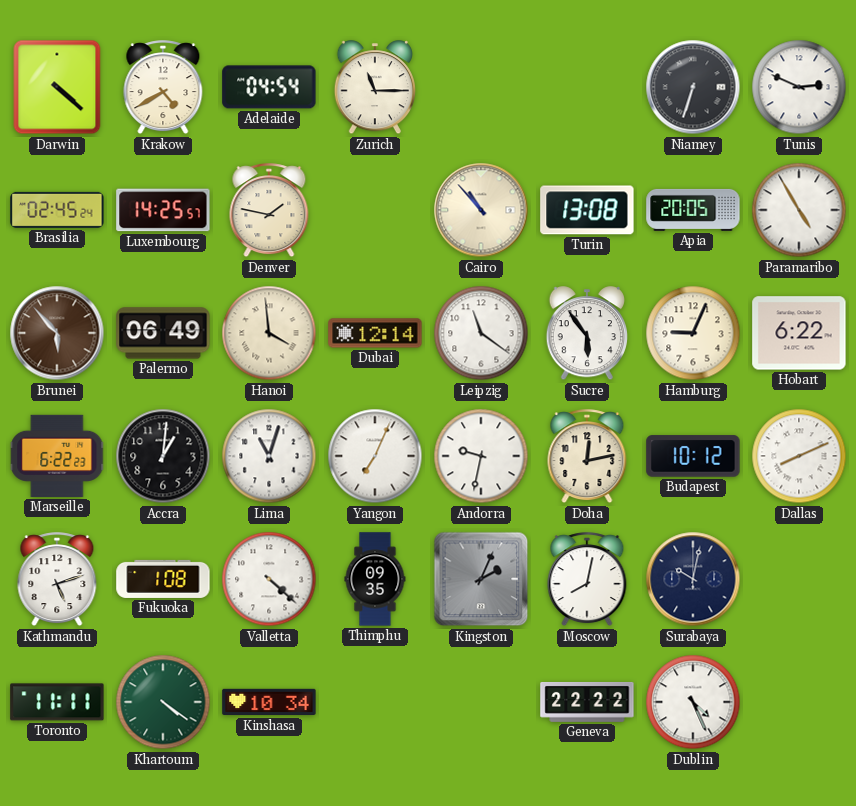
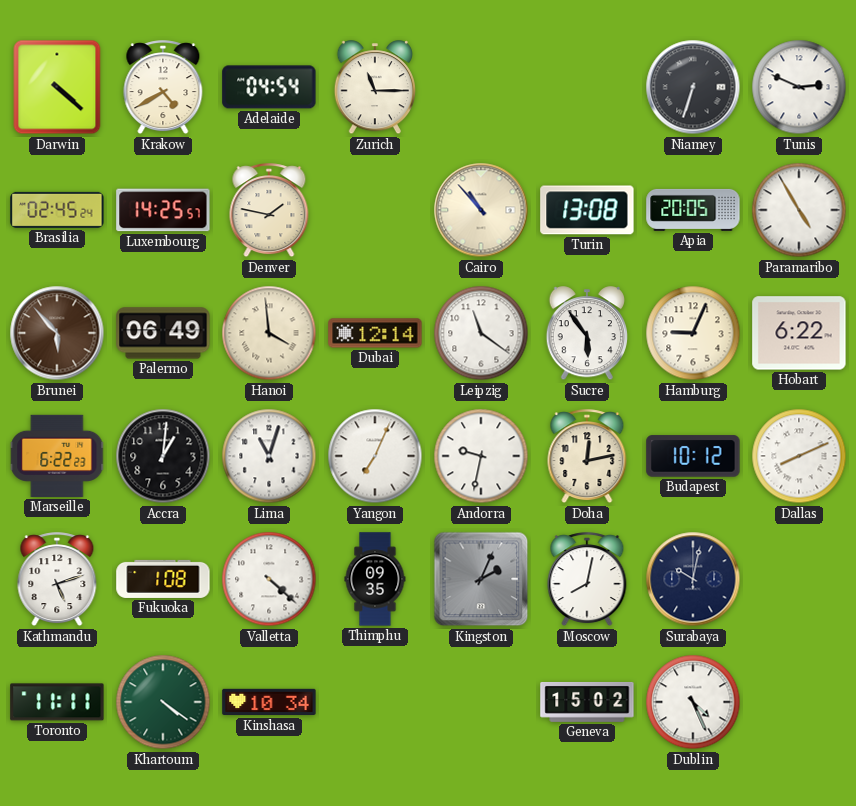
Geneva: 22:22 -> 15:02
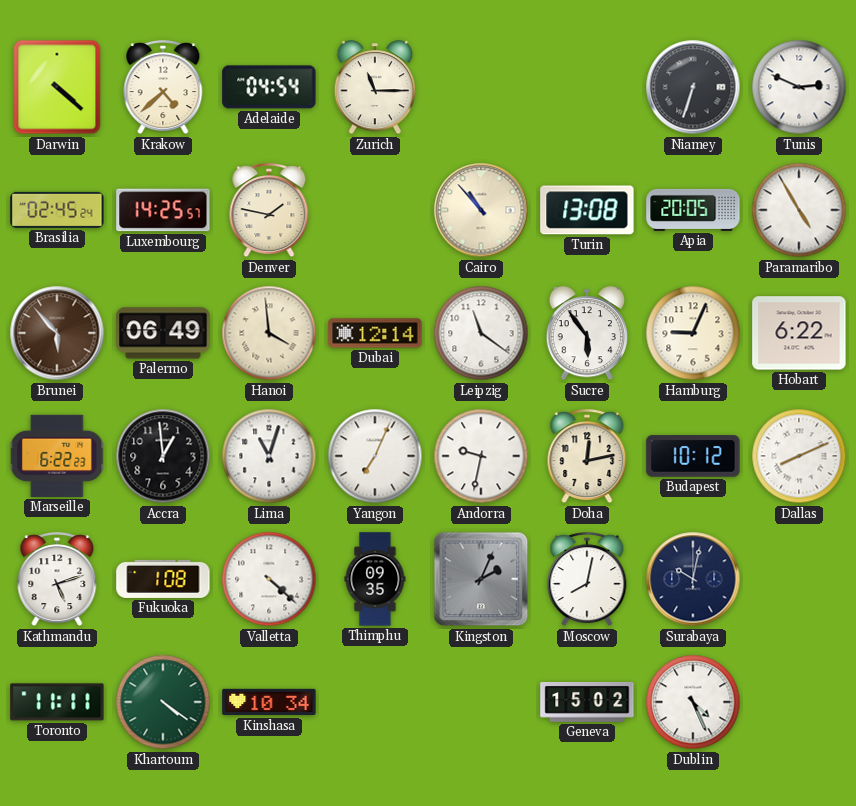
Krakow: 4:40 -> 4:38
Accra: 1:01 -> 12:59
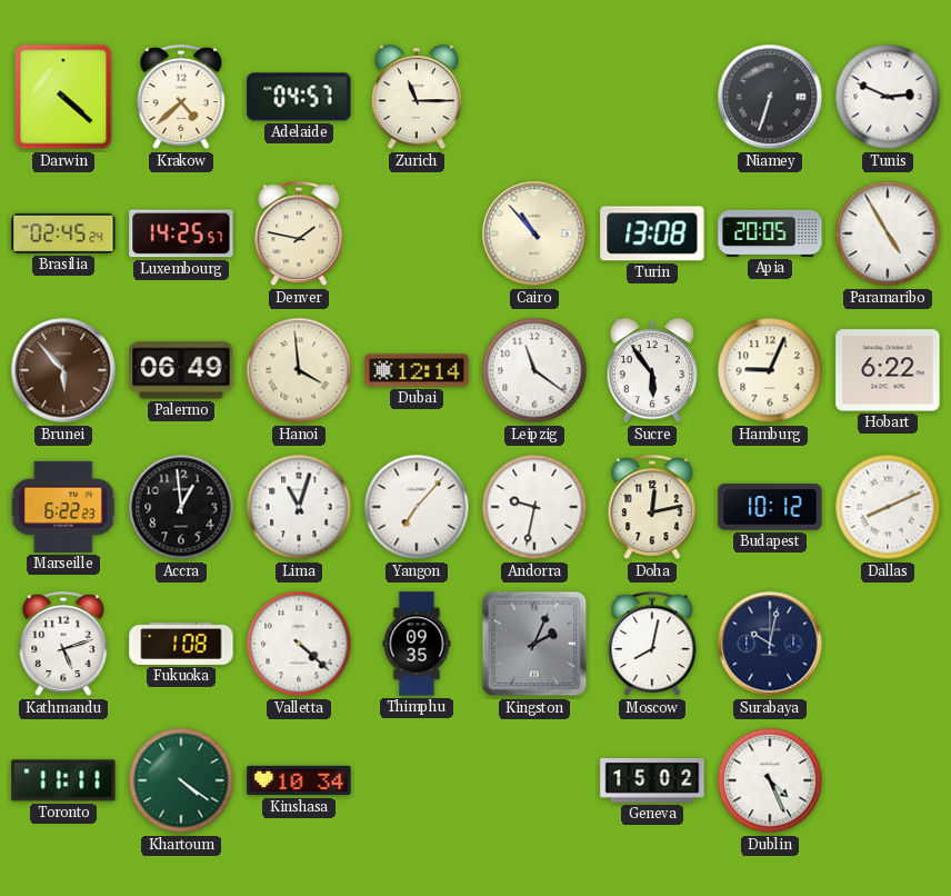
Adelaide: 04:54 -> 04:57
Yangon: 7:04 -> 7:07
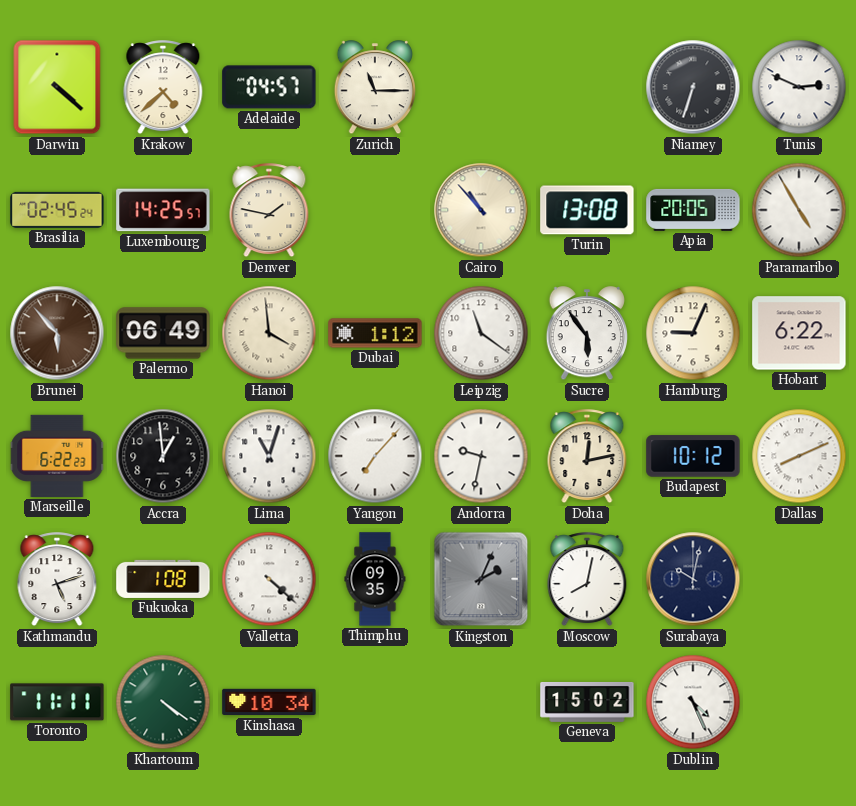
Dubai: 12:14 -> 1:12
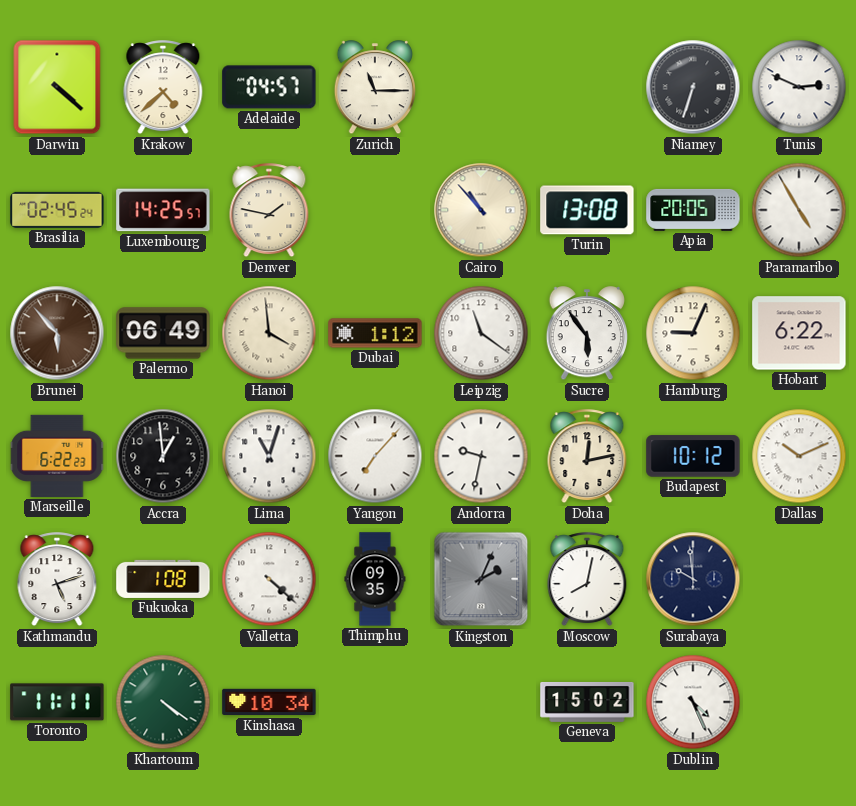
Dallas: 8:11 -> 10:11
Surabaya: 10:02 -> 9:59
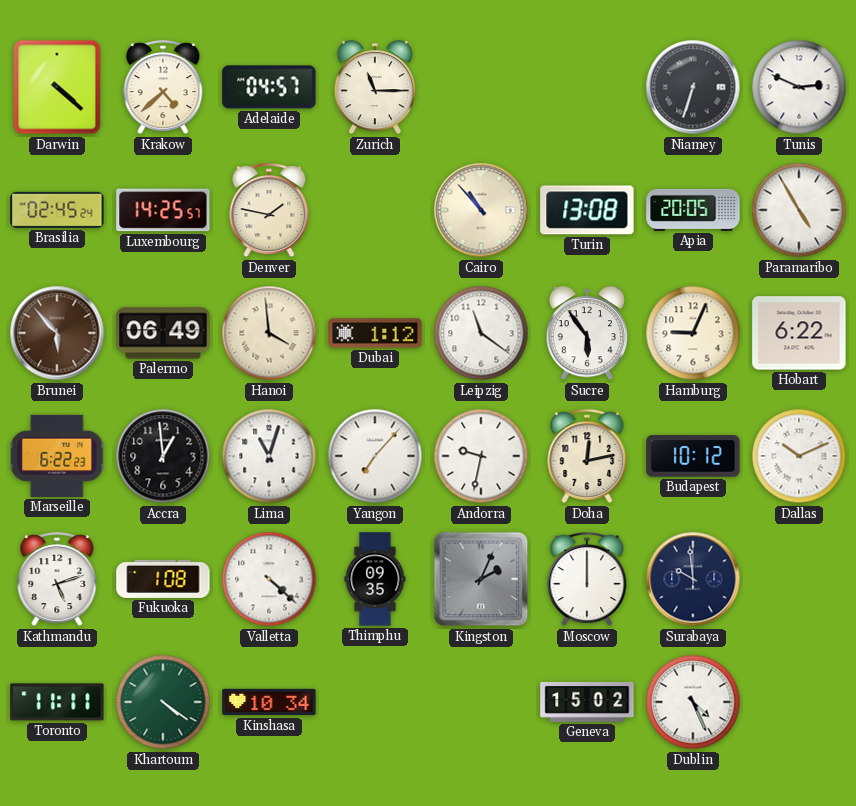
Moscow: 8:02 -> 12:00
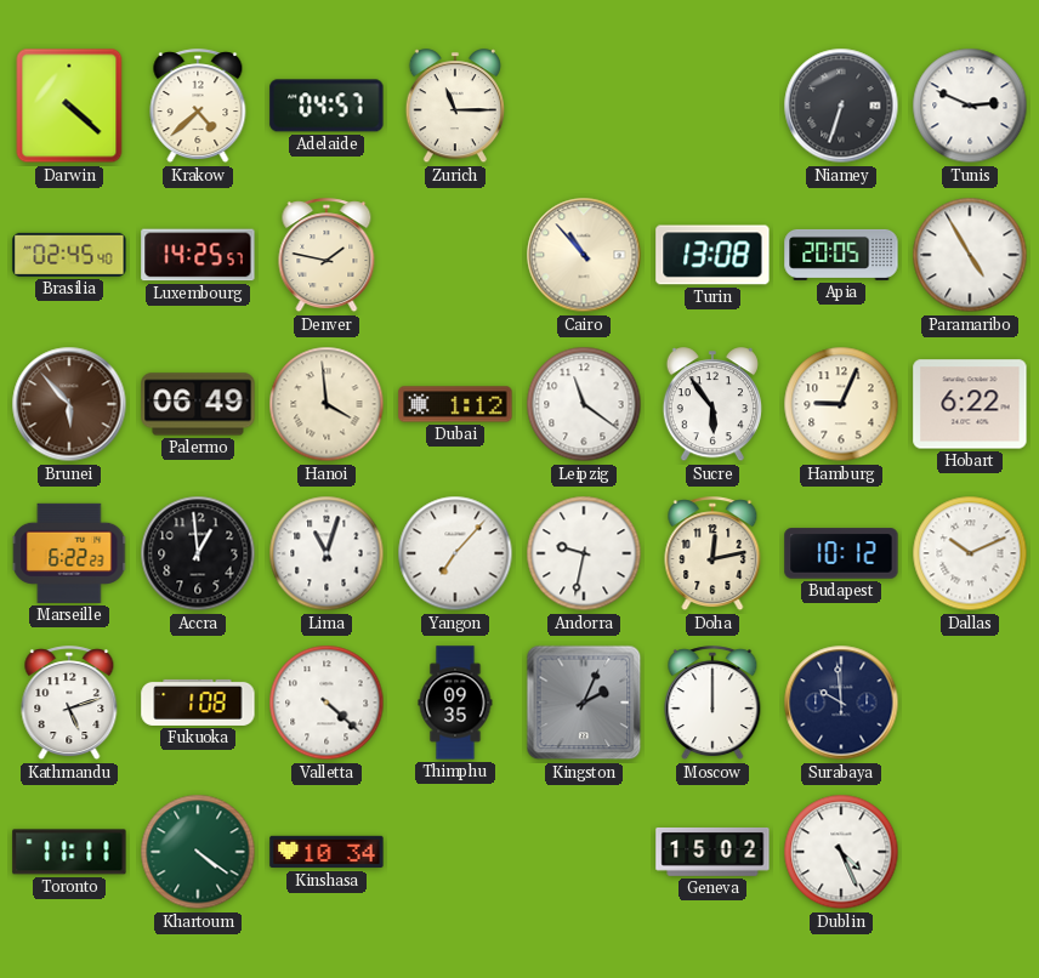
Brasilia: 02:45:24 -> 02:45:40
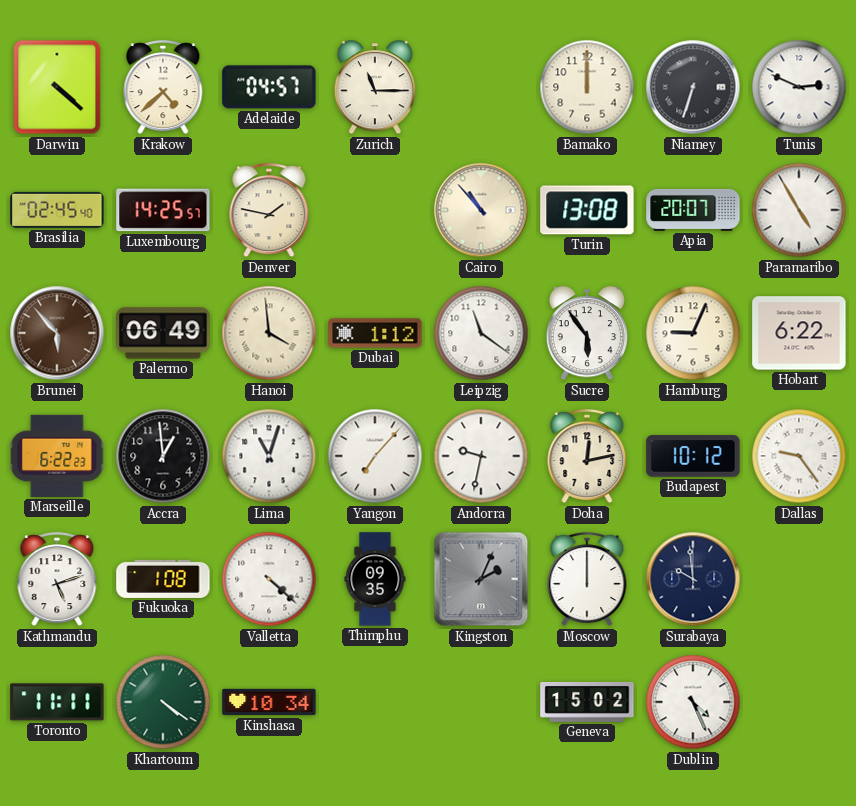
Bamako: none -> 12:00
Apia: 20:05 -> 20:07
Dallas: 10:11 -> 9:24
